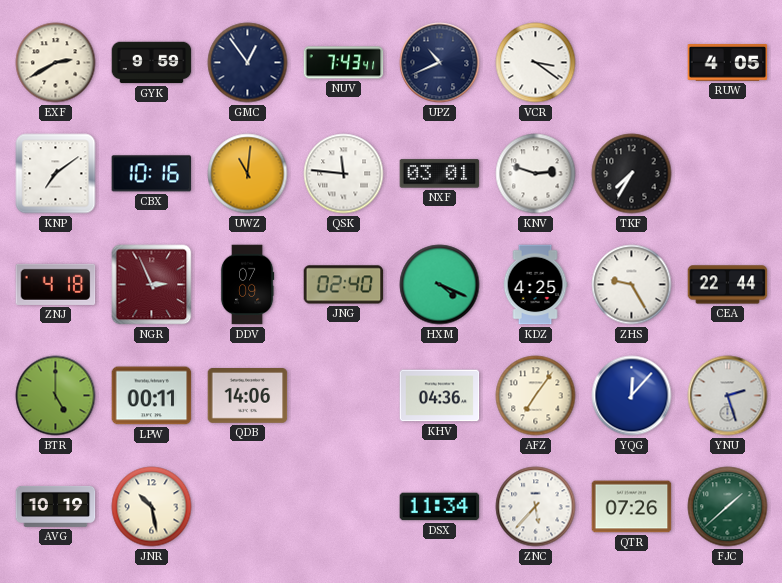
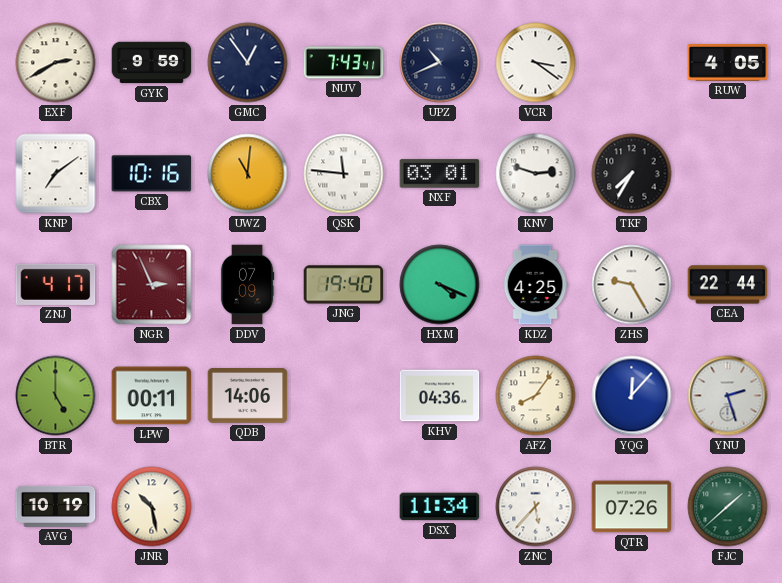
ZNJ: 4:18 -> 4:17
JNG: 02:40 -> 19:40
AFZ: 7:06 -> 8:06
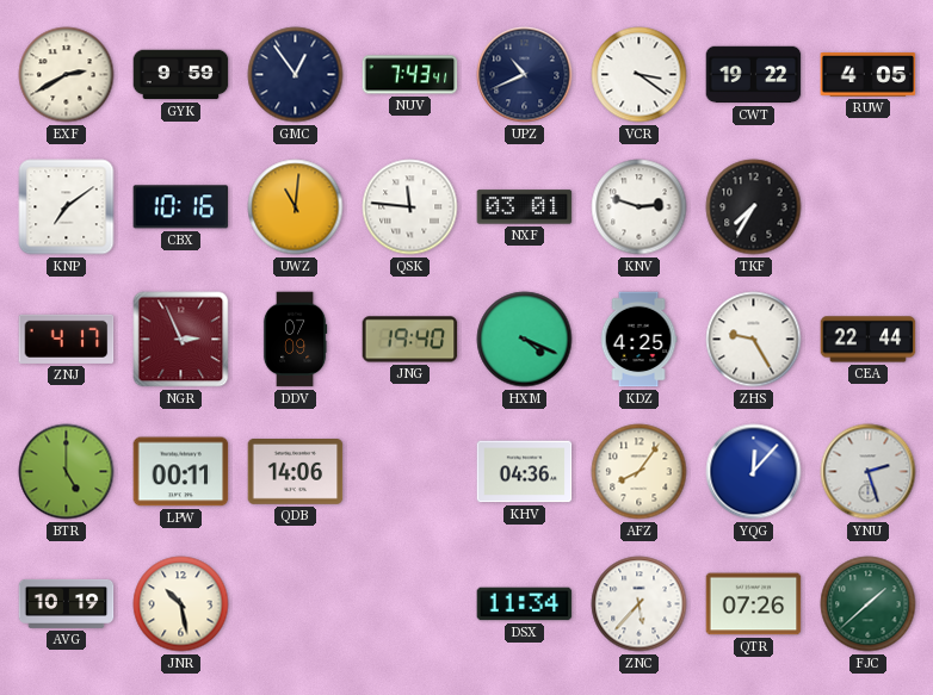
CWT: none -> 19:22
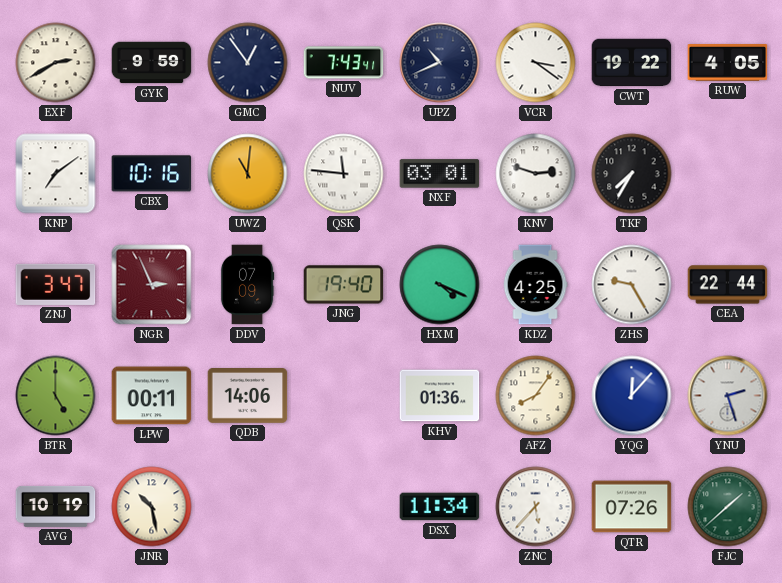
ZNJ: 4:17 -> 3:47
KHV: 04:36 -> 01:36
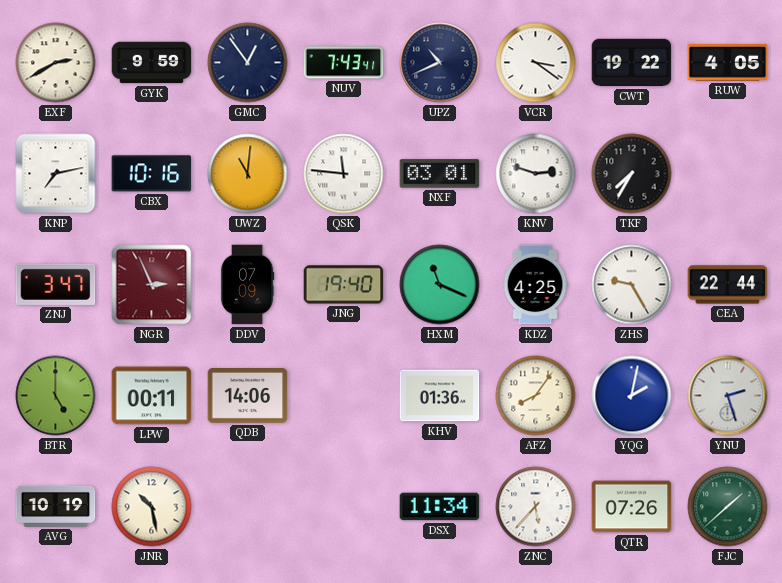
KNP: 7:09 -> 7:13
HXM: 4:19 -> 11:19
YQG: 12:07 -> 2:02
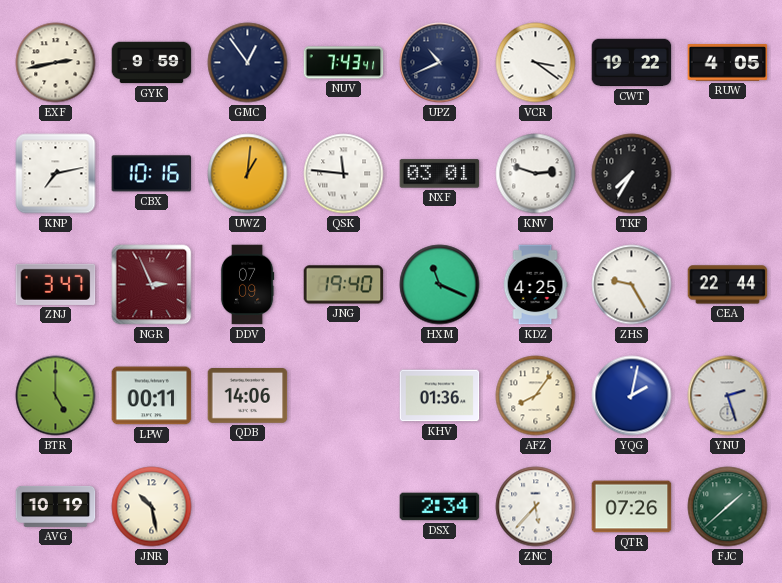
EXF: 2:40 -> 2:43
UWZ: 11:01 -> 1:01
DSX: 11:34 -> 2:34
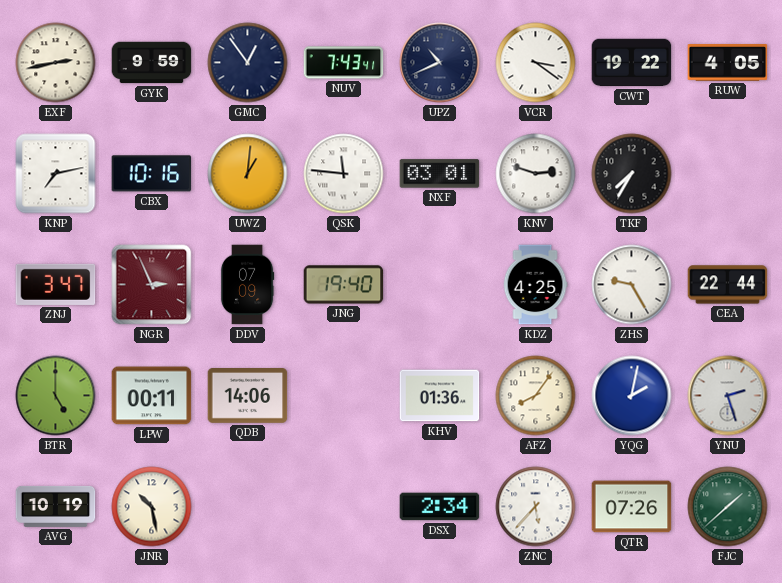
HXM: 11:19 -> none
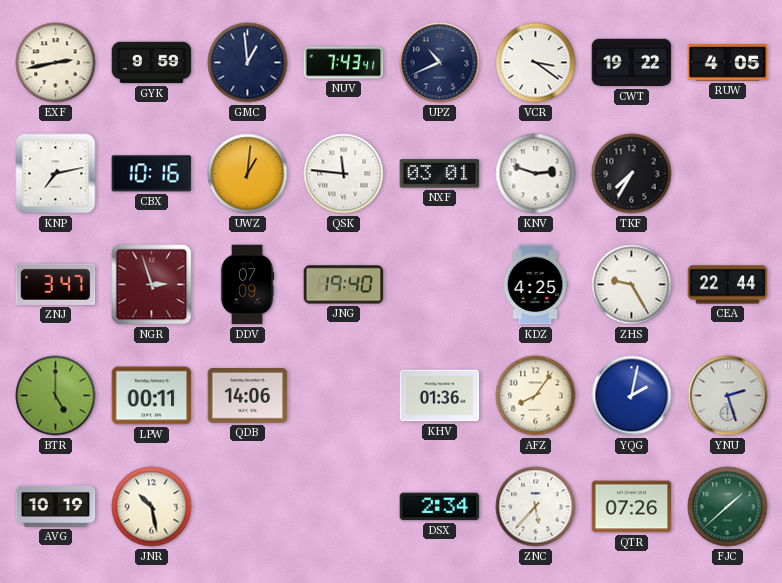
GMC: 12:54 -> 12:59
NGR: 2:56 -> 2:57
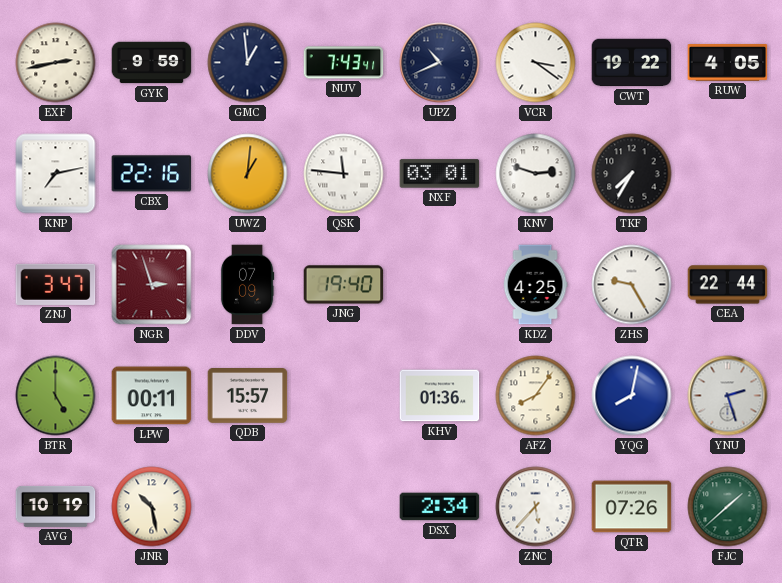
CBX: 10:16 -> 22:16
QDB: 14:06 -> 15:57
YQG: 2:02 -> 8:02
